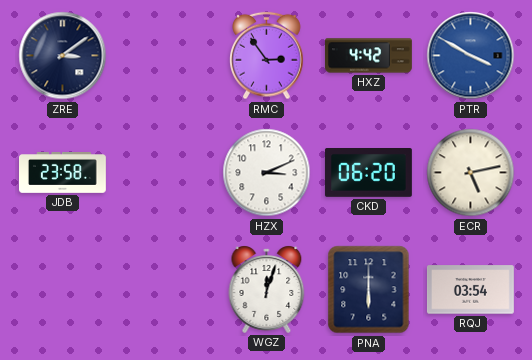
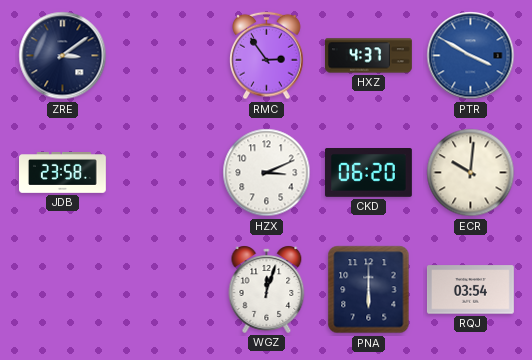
HXZ: 4:42 -> 4:37
ECR: 5:13 -> 10:01
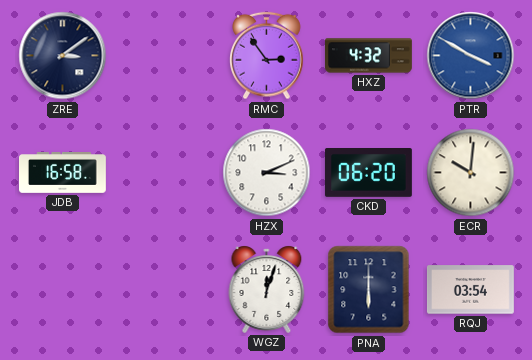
HXZ: 4:37 -> 4:32
JDB: 23:58 -> 16:58
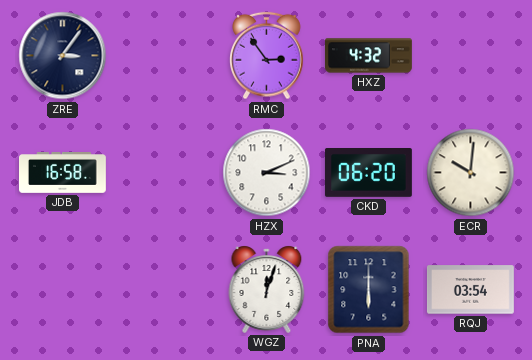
ZRE: 3:09 -> 3:06
PTR: 3:50 -> none
